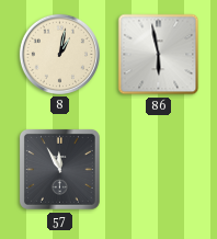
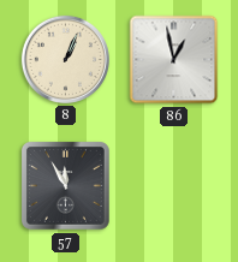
8: 1:02 -> 1:04
86: 5:58 -> 12:58
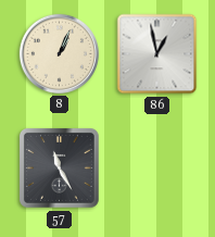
57: 11:55 -> 11:25
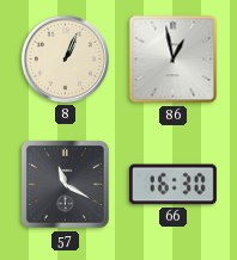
57: 11:25 -> 11:20
66: none -> 16:30
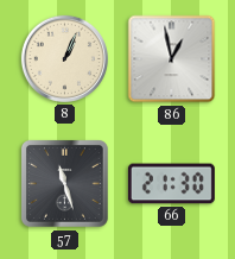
57: 11:20 -> 11:27
66: 16:30 -> 21:30
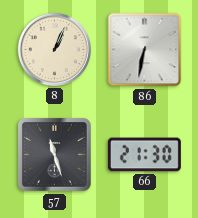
86: 12:58 -> 6:32
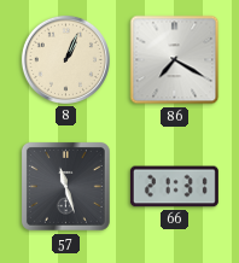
86: 6:32 -> 7:20
66: 21:30 -> 21:31
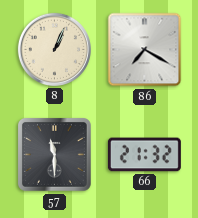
57: 11:27 -> 11:30
66: 21:31 -> 21:32
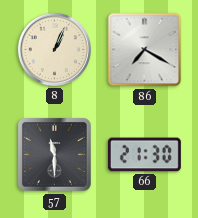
66: 21:32 -> 21:30
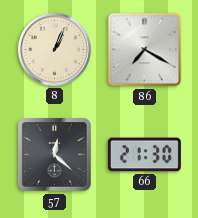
57: 11:30 -> 12:22
